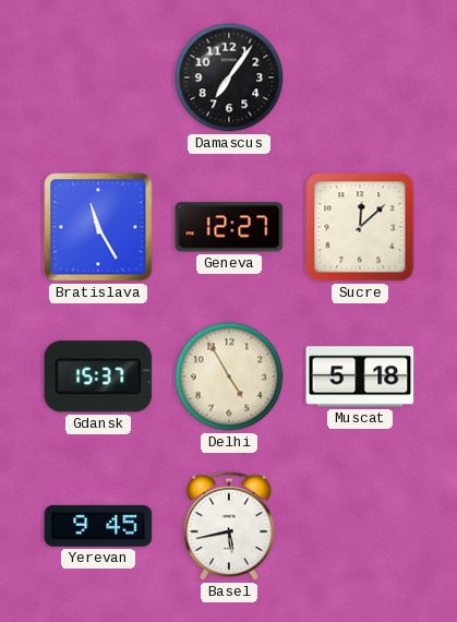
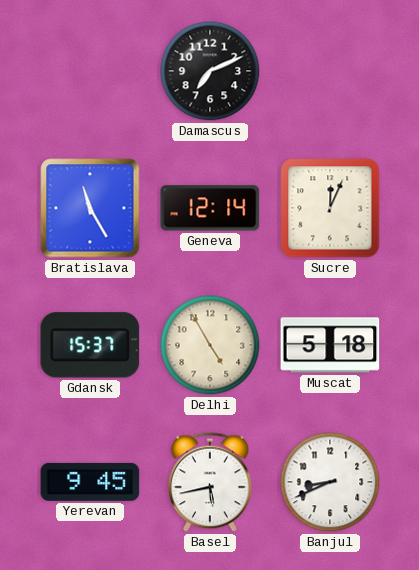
Damascus: 7:06 -> 7:11
Geneva: 12:27 -> 12:14
Sucre: 12:08 -> 12:04
Banjul: none -> 8:41
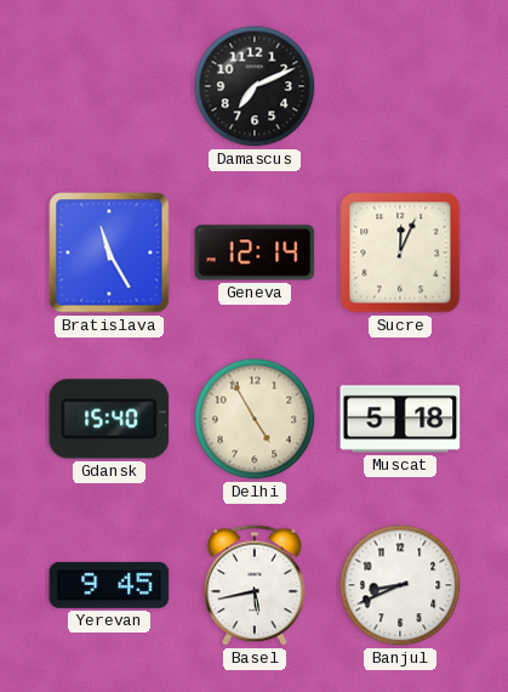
Gdansk: 15:37 -> 15:40
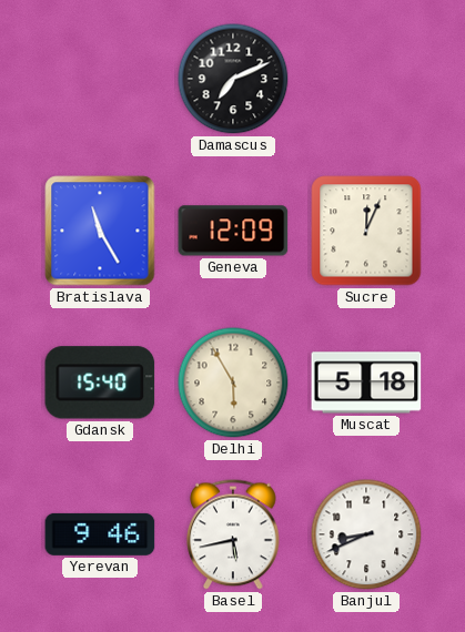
Geneva: 12:14 -> 12:09
Delhi: 4:55 -> 5:55
Yerevan: 9:45 -> 9:46
